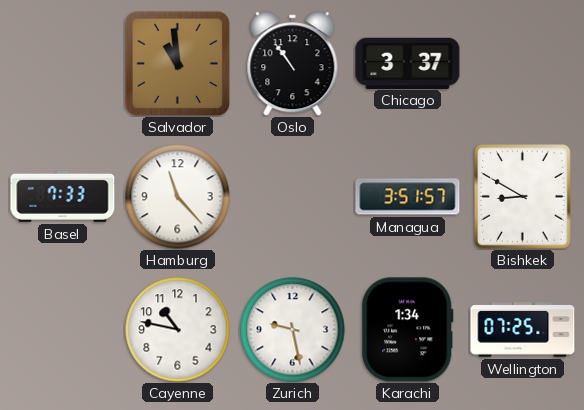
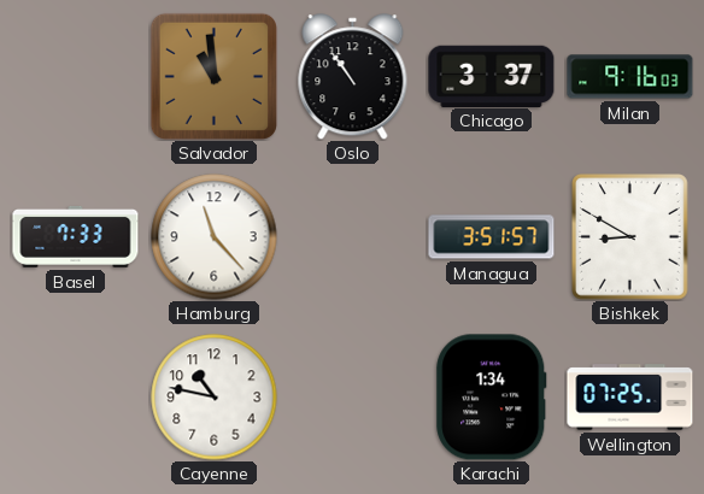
Milan: none -> 9:16
Zurich: 9:28 -> none
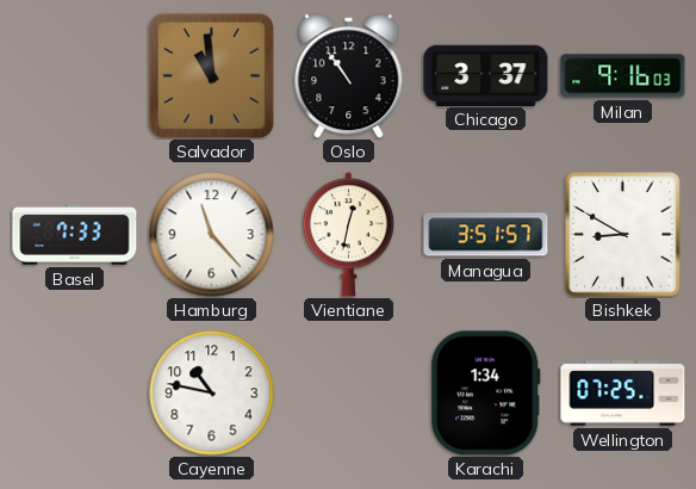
Vientiane: none -> 12:32
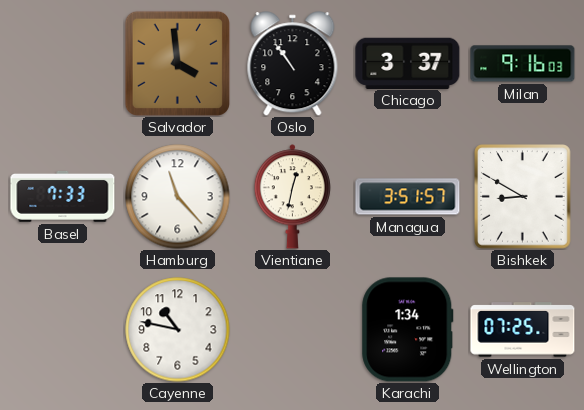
Salvador: 10:59 -> 3:59
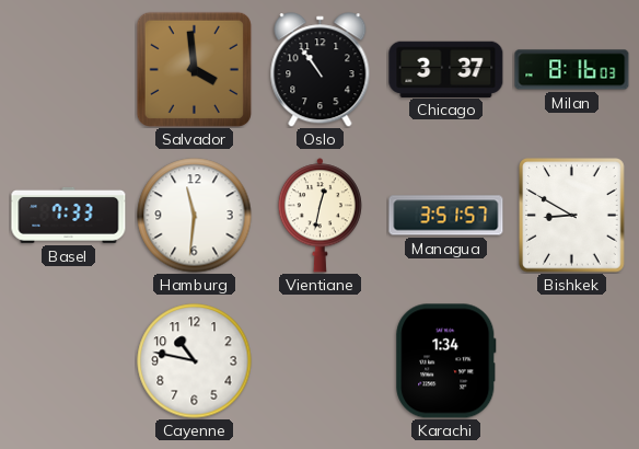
Milan: 9:16 -> 8:16
Hamburg: 11:23 -> 11:31
Wellington: 07:25 -> none
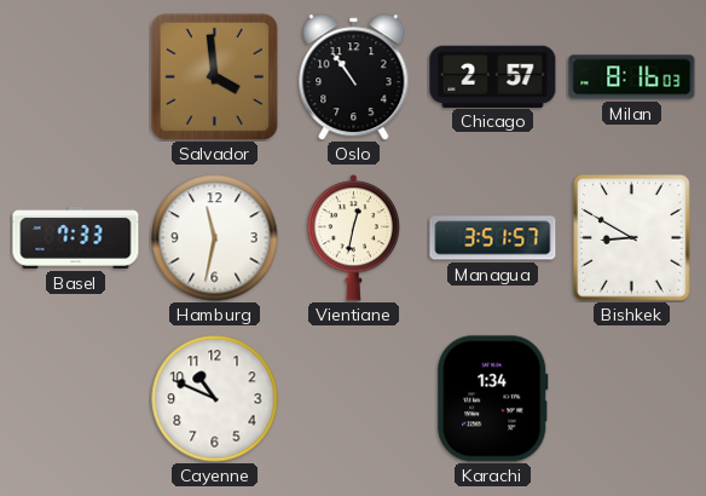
Chicago: 3:37 -> 2:57
Hamburg: 11:31 -> 11:32
Cayenne: 10:47 -> 10:49
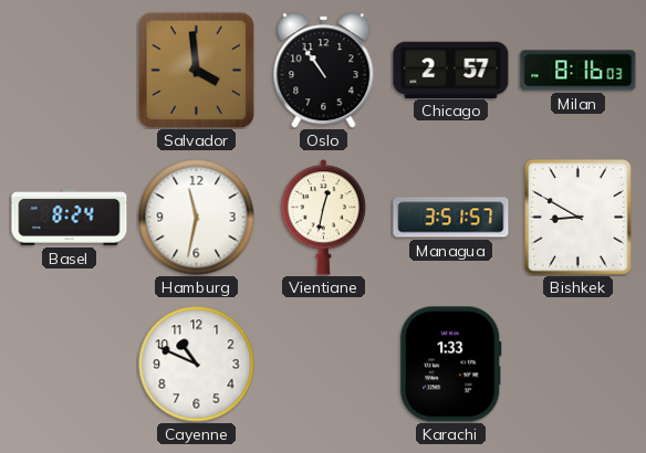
Basel: 7:33 -> 8:24
Karachi: 1:34 -> 1:33
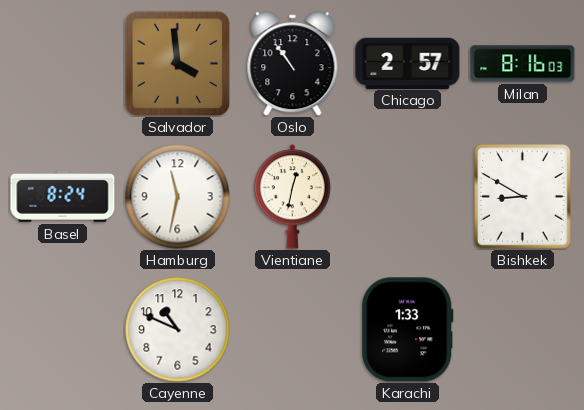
Managua: 3:51 -> none
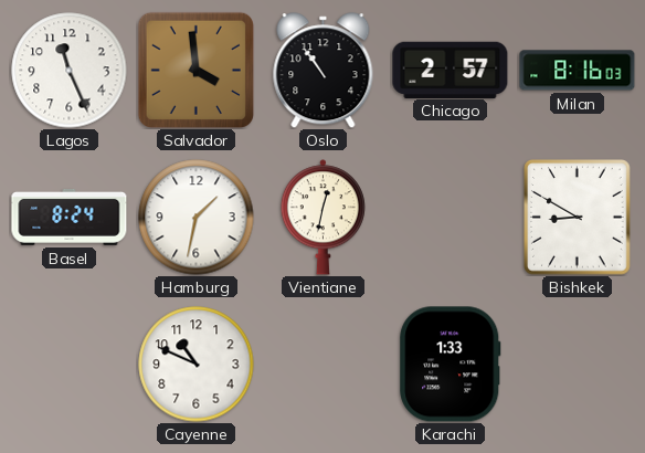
Lagos: none -> 11:26
Hamburg: 11:32 -> 1:32
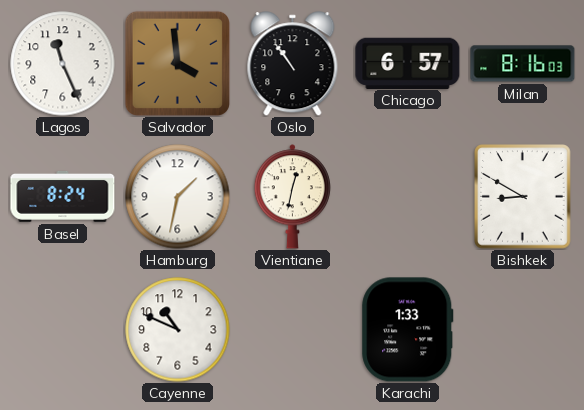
Chicago: 2:57 -> 6:57
